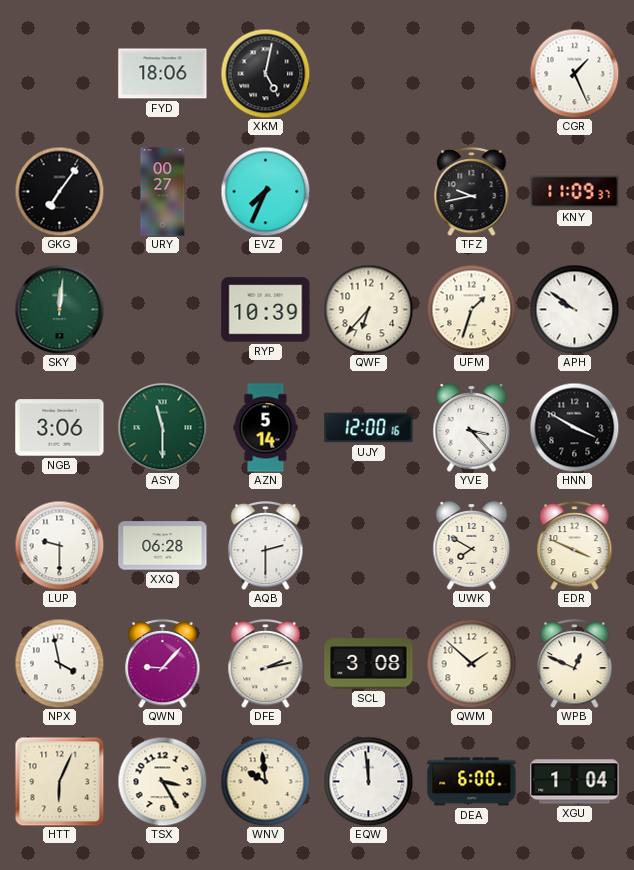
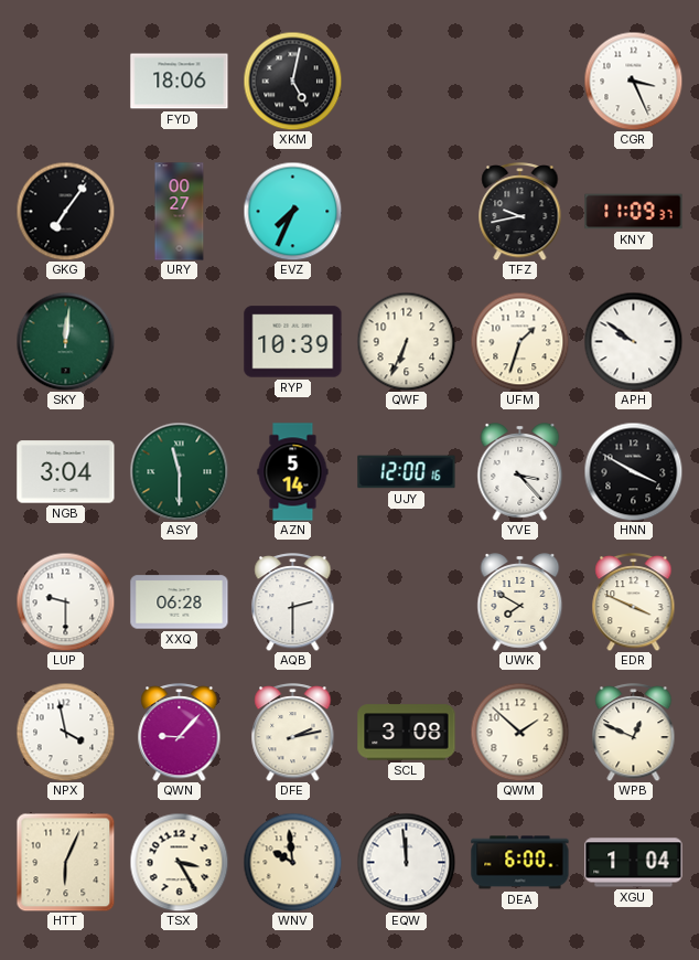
CGR: 1:26 -> 3:26
QWF: 6:37 -> 6:34
NGB: 3:06 -> 3:04
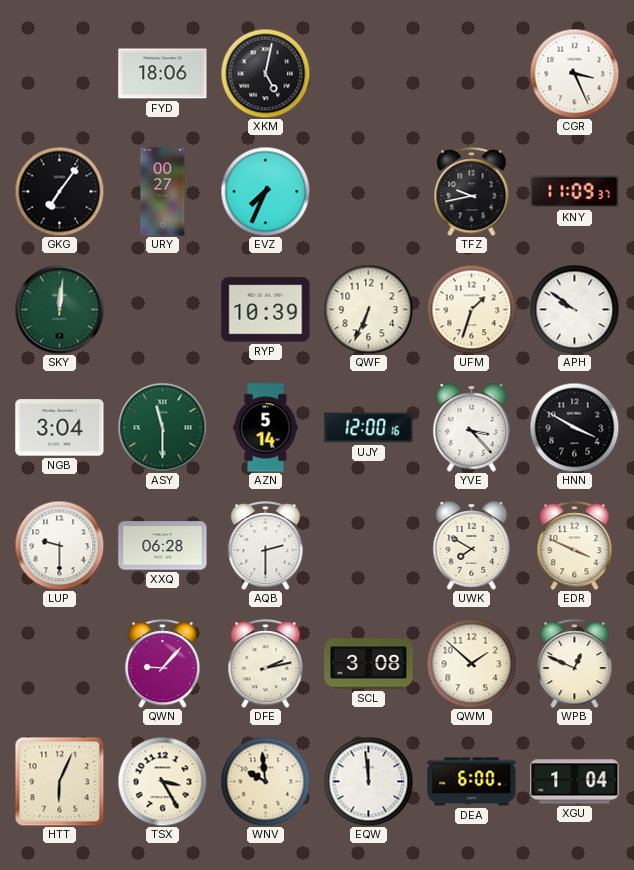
NPX: 3:58 -> none
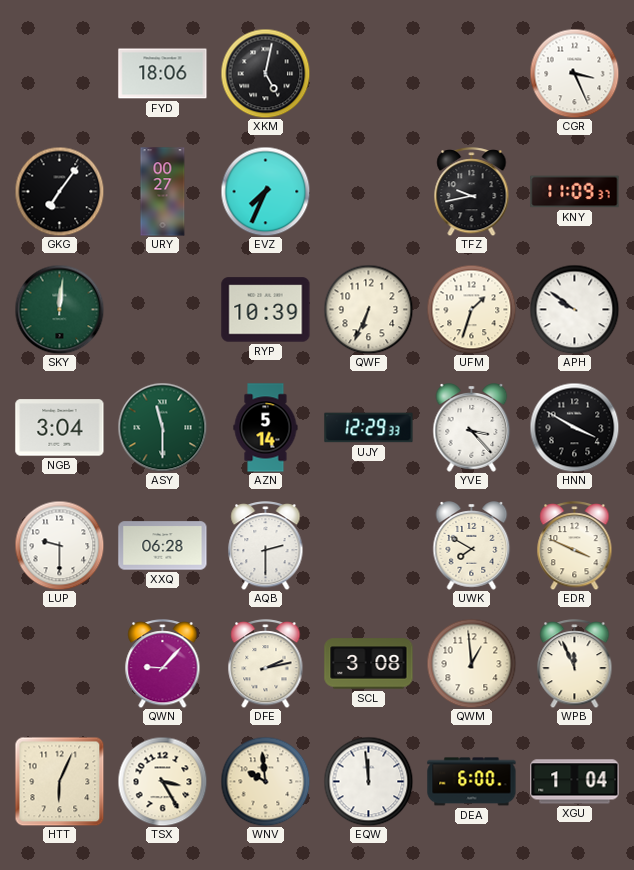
UJY: 12:00 -> 12:29
QWM: 1:52 -> 12:59
WPB: 12:49 -> 11:56
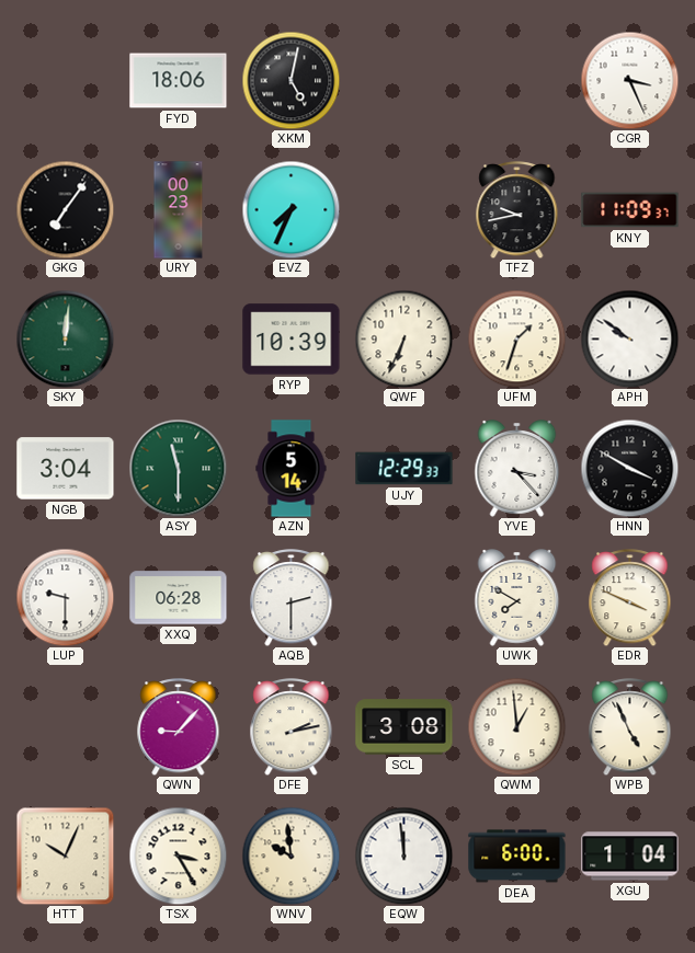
URY: 00:27 -> 00:23
WPB: 11:56 -> 4:56
HTT: 6:04 -> 10:04
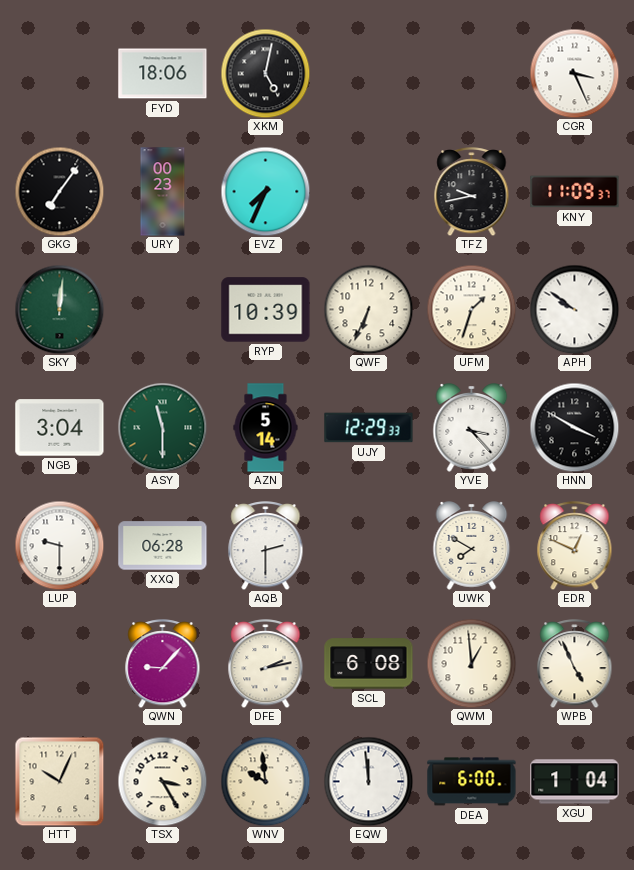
EDR: 3:49 -> 12:49
SCL: 3:08 -> 6:08
